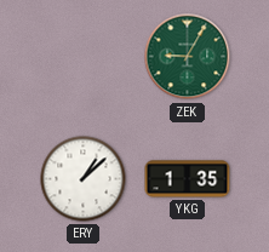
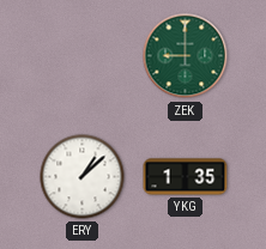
ZEK: 9:05 -> 9:00
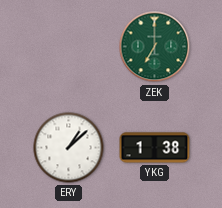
ZEK: 9:00 -> 7:00
YKG: 1:35 -> 1:38
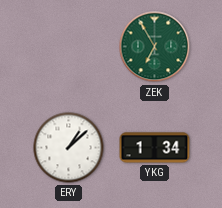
ZEK: 7:00 -> 6:55
YKG: 1:38 -> 1:34
